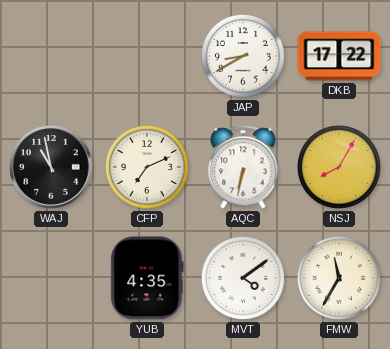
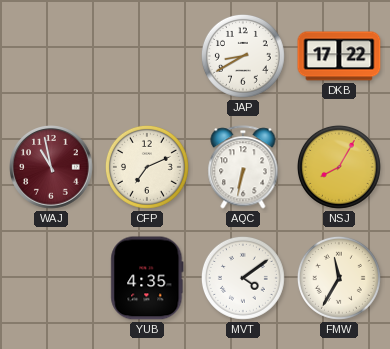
WAJ dial: black -> burgundy
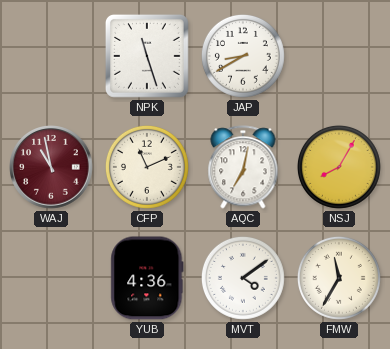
NPK: none -> 11:27
DKB: 17:22 -> none
CFP: 7:11 -> 11:11
AQC: 6:32 -> 7:02
YUB: 4:35 -> 4:36
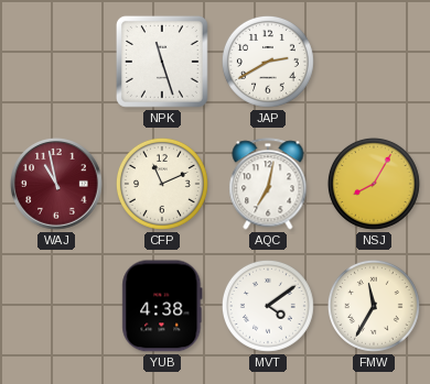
JAP: 8:40 -> 2:40
YUB: 4:36 -> 4:38
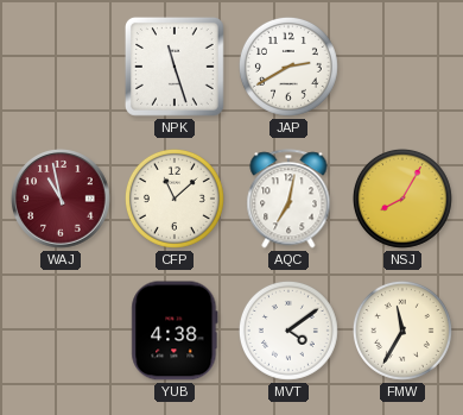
CFP: 11:11 -> 11:08
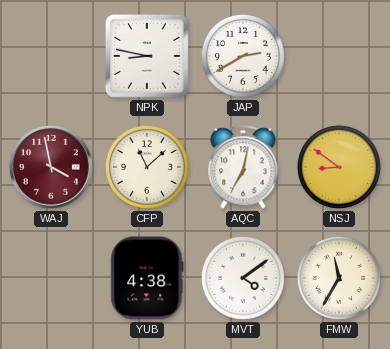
NPK: 11:27 -> 8:47
WAJ: 10:58 -> 3:58
NSJ: 8:05 -> 8:51
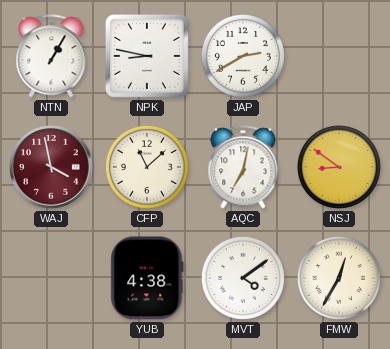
NTN: none -> 1:05
FMW: 11:35 -> 12:35
